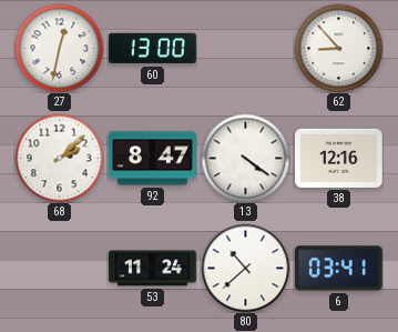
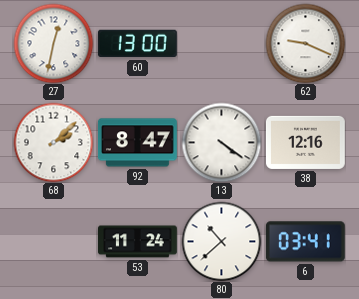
62: 8:53 -> 9:19
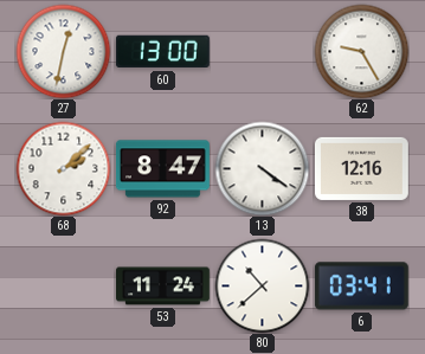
62: 9:19 -> 9:25
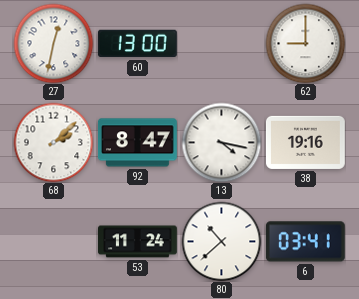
62: 9:25 -> 9:00
13: 4:21 -> 4:17
38: 12:16 -> 19:16
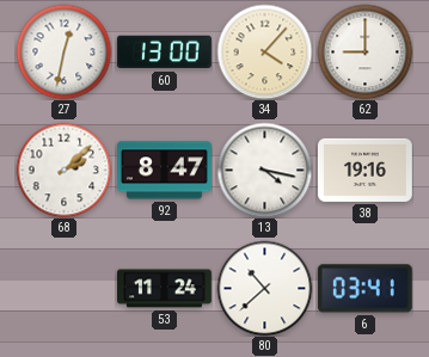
34: none -> 4:07
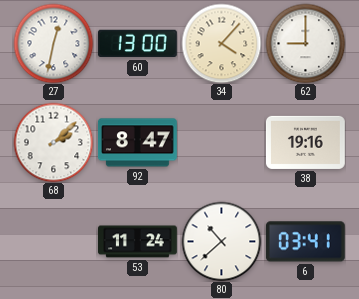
13: 4:17 -> none
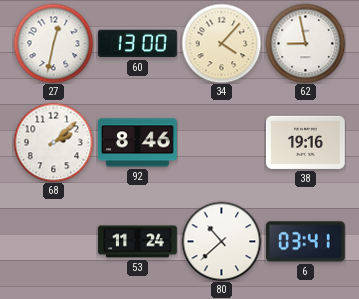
62: 9:00 -> 8:58
92: 8:47 -> 8:46
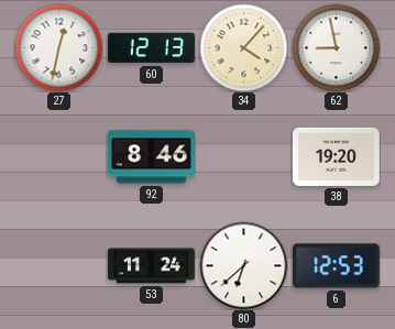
60: 13:00 -> 12:13
68: 2:08 -> none
38: 19:16 -> 19:20
80: 10:38 -> 6:38
6: 03:41 -> 12:53
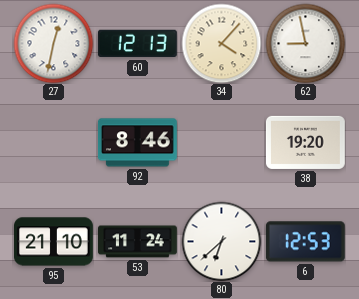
95: none -> 21:10
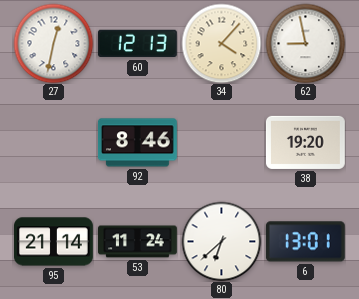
95: 21:10 -> 21:14
6: 12:53 -> 13:01
